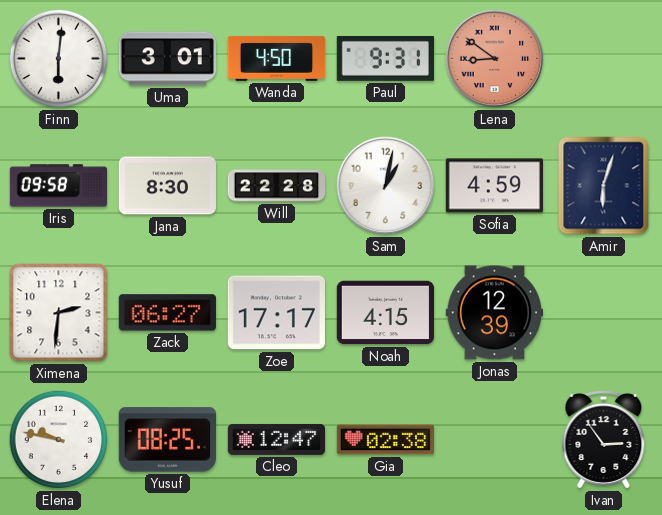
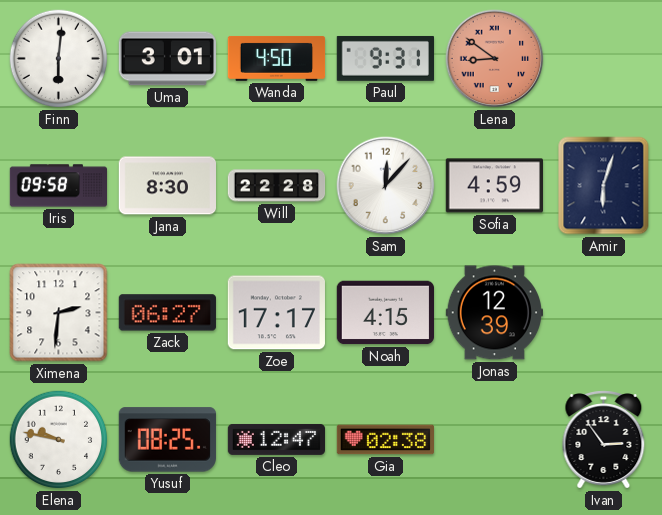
Sam: 1:02 -> 12:07
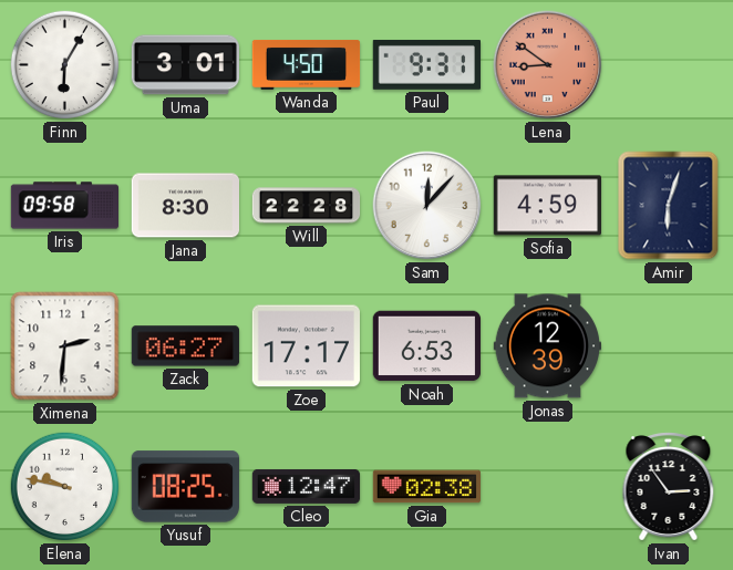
Finn: 6:01 -> 6:05
Noah: 4:15 -> 6:53
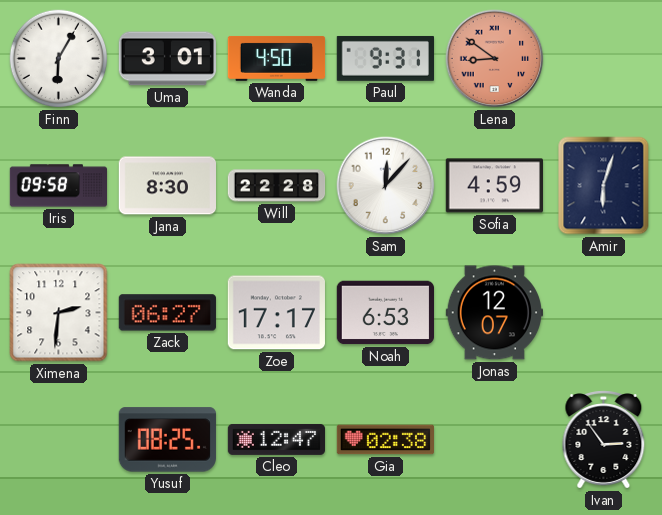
Jonas: 12:39 -> 12:07
Elena: 9:47 -> none
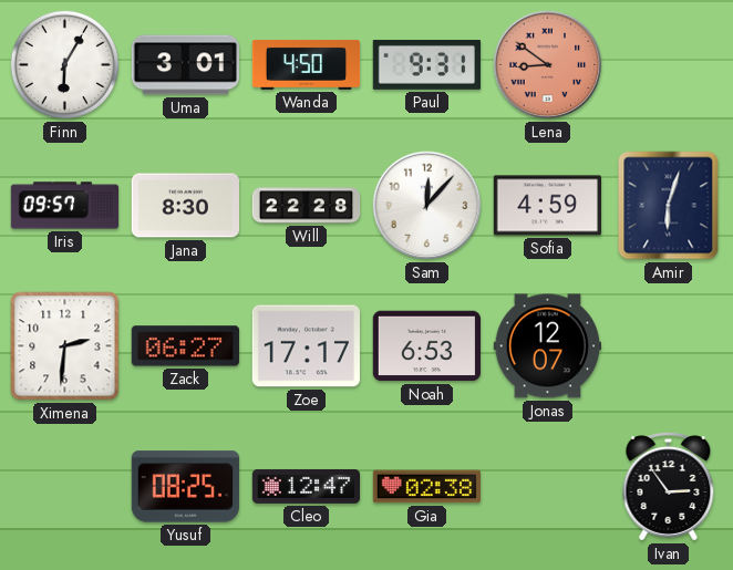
Iris: 09:58 -> 09:57
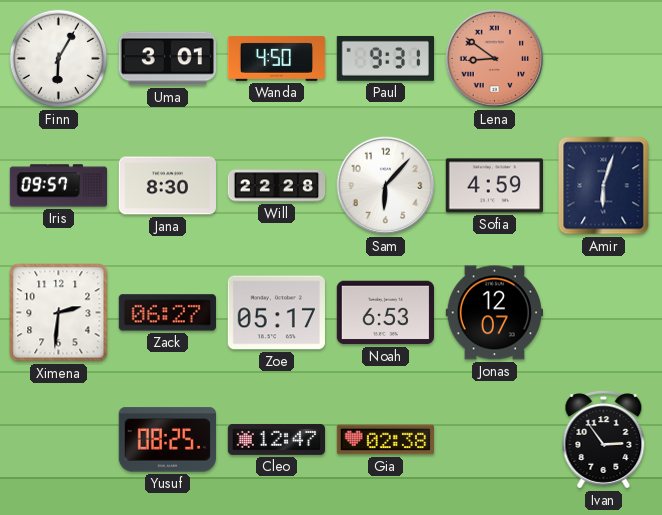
Sam: 12:07 -> 6:07
Zoe: 17:17 -> 05:17
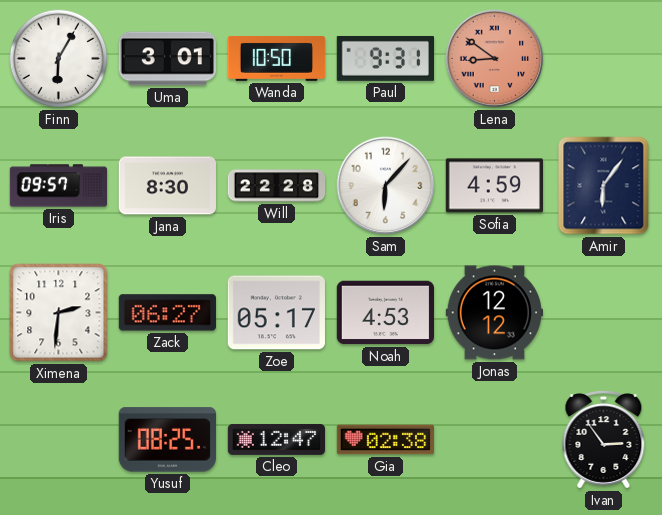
Wanda: 4:50 -> 10:50
Amir: 6:03 -> 6:06
Noah: 6:53 -> 4:53
Jonas: 12:07 -> 12:12
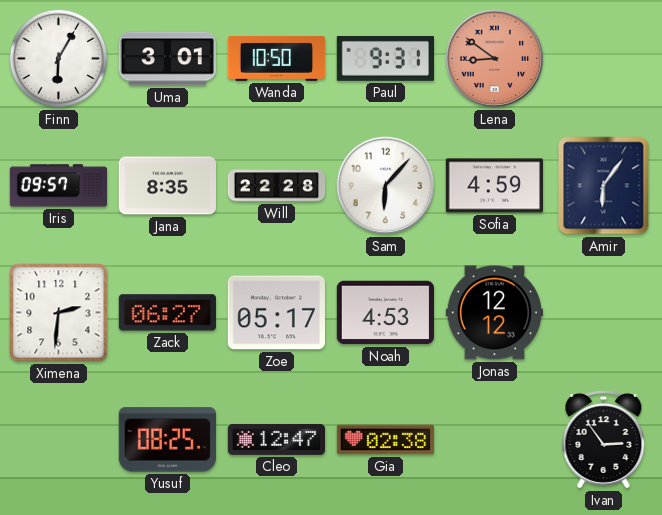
Jana: 8:30 -> 8:35
